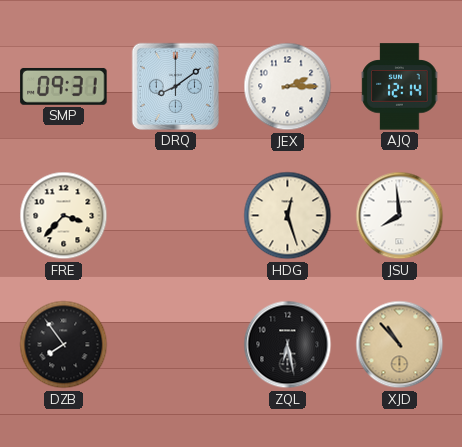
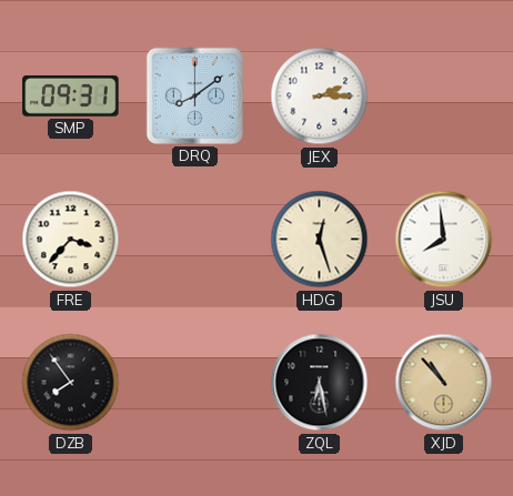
AJQ: 12:14 -> none
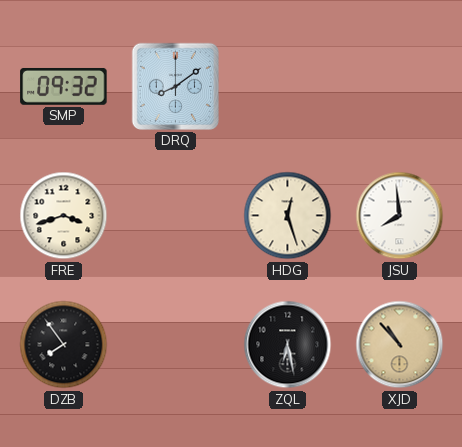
SMP: 09:31 -> 09:32
JEX: 2:15 -> none
FRE: 3:37 -> 3:42
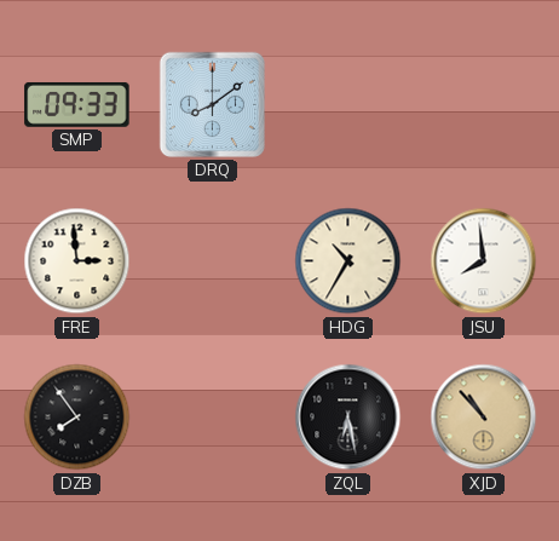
SMP: 09:32 -> 09:33
FRE: 3:42 -> 2:59
HDG: 12:27 -> 10:35
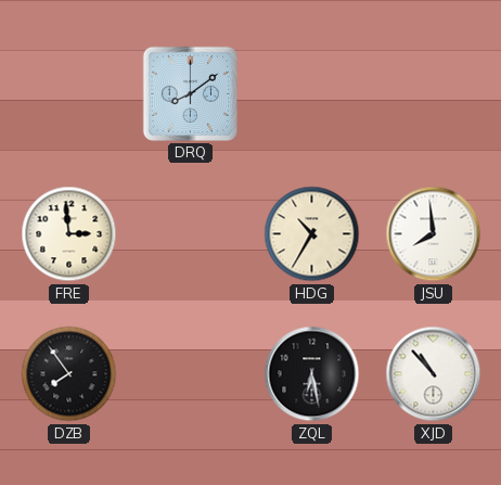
SMP: 09:33 -> none
XJD dial: champagne -> white
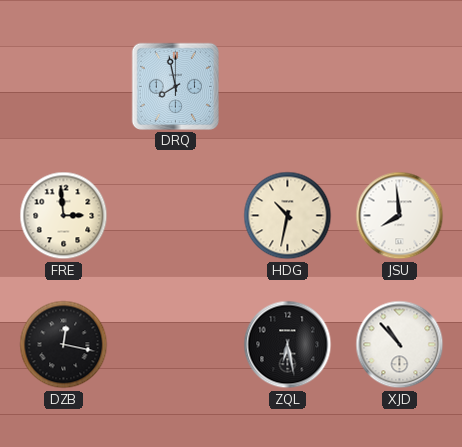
DRQ: 8:09 -> 7:58
HDG: 10:35 -> 10:32
DZB: 7:54 -> 12:17
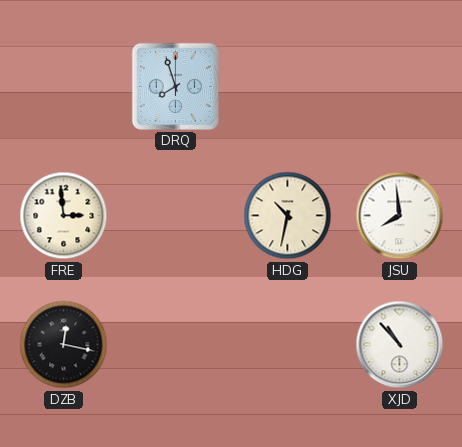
DRQ: 7:58 -> 7:57
ZQL: 6:28 -> none
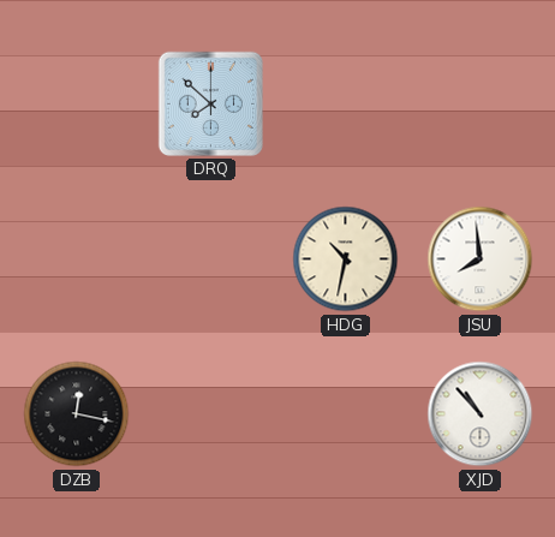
DRQ: 7:57 -> 7:52
FRE: 2:59 -> none
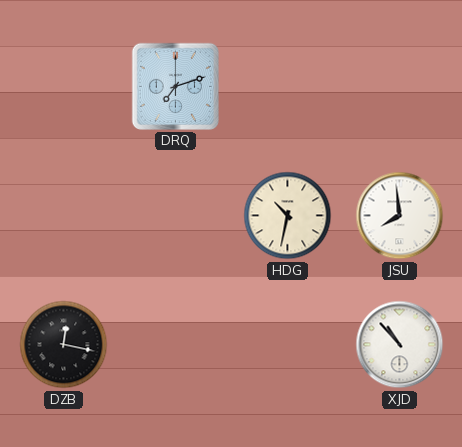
DRQ: 7:52 -> 7:12
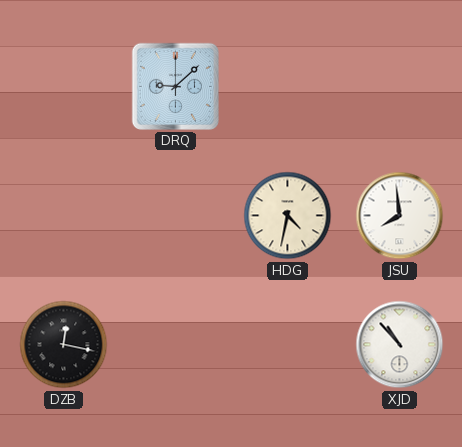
DRQ: 7:12 -> 9:08
HDG: 10:32 -> 4:32
